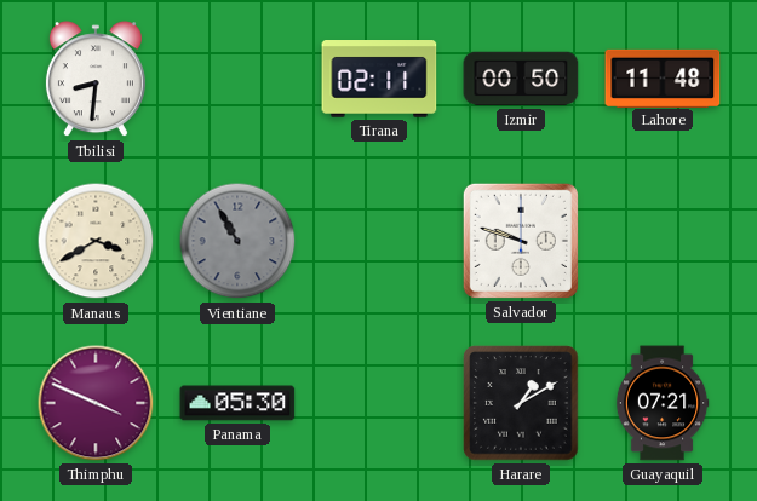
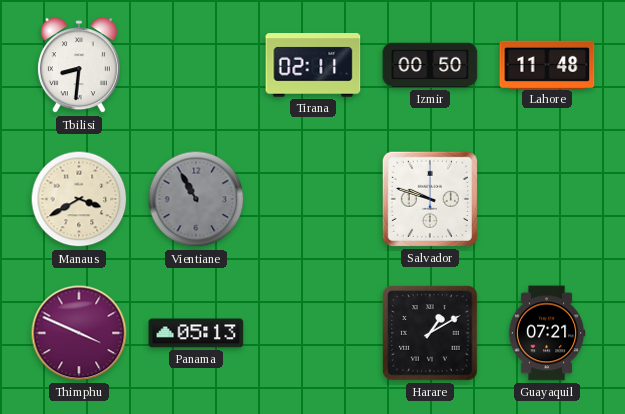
Panama: 05:30 -> 05:13
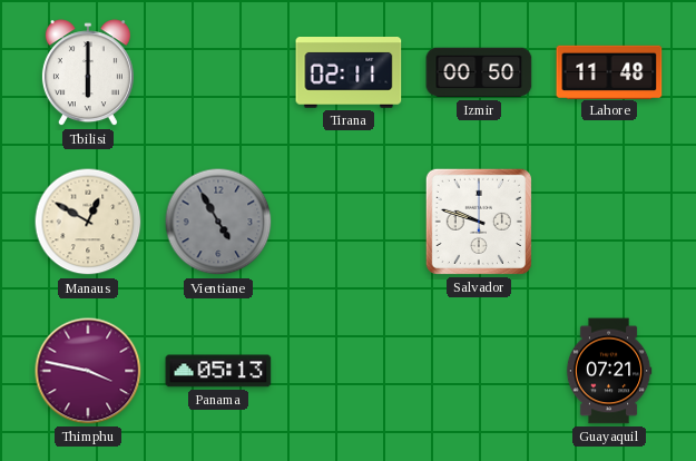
Tbilisi: 8:31 -> 6:00
Manaus: 3:40 -> 12:50
Vientiane: 10:55 -> 4:55
Thimphu: 3:49 -> 3:47
Harare: 1:10 -> none
